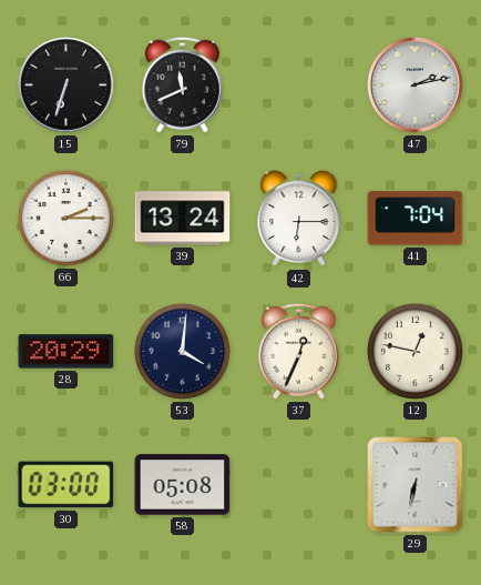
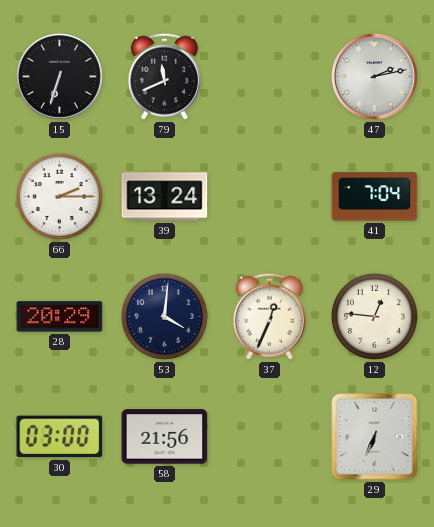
42: 6:15 -> none
12: 12:47 -> 12:46
58: 05:08 -> 21:56
29: 6:32 -> 6:34
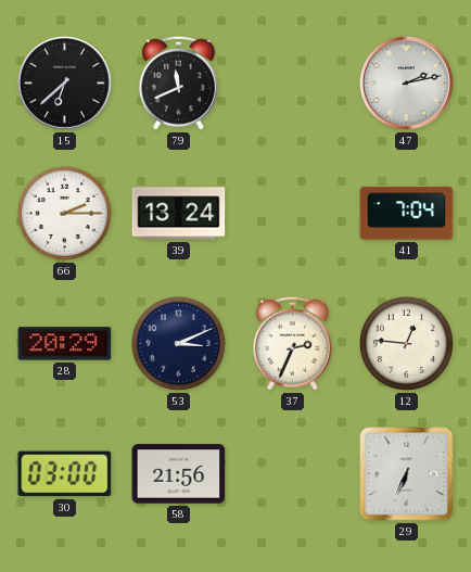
15: 6:33 -> 6:38
53: 4:01 -> 3:11
37: 12:34 -> 2:34
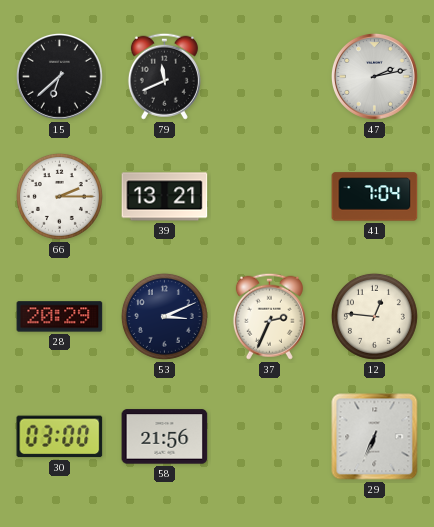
39: 13:24 -> 13:21
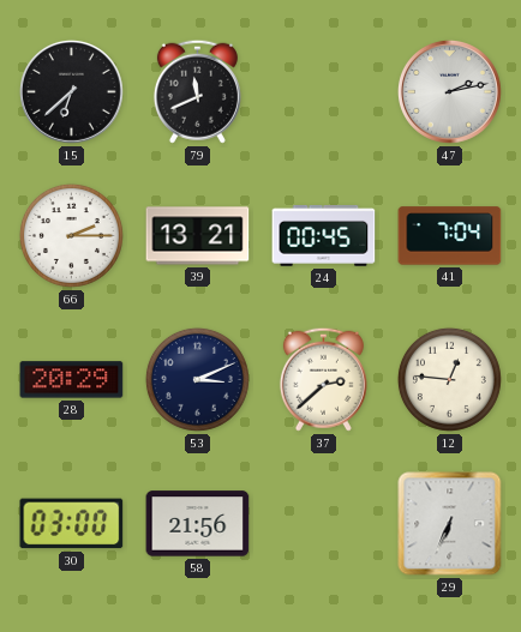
24: none -> 00:45
37: 2:34 -> 2:38
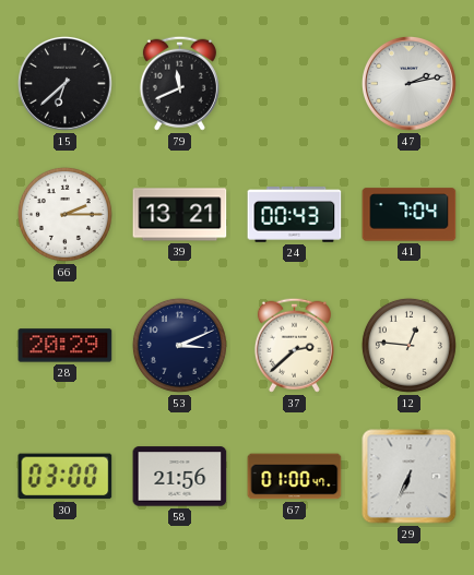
24: 00:45 -> 00:43
67: none -> 01:00
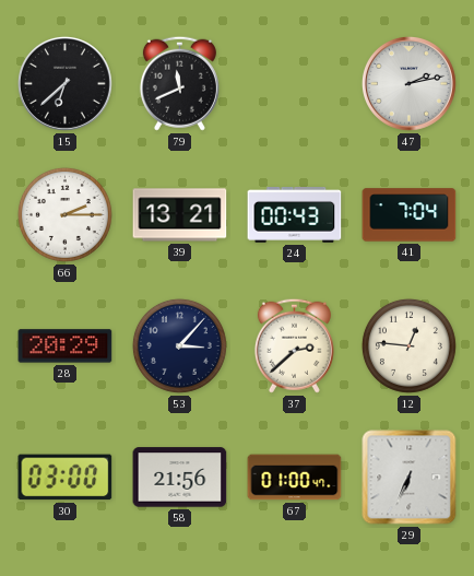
53: 3:11 -> 3:07
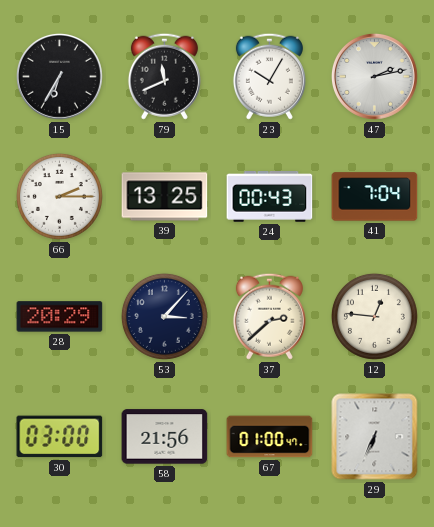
15: 6:38 -> 6:35
23: none -> 10:05
39: 13:21 -> 13:25
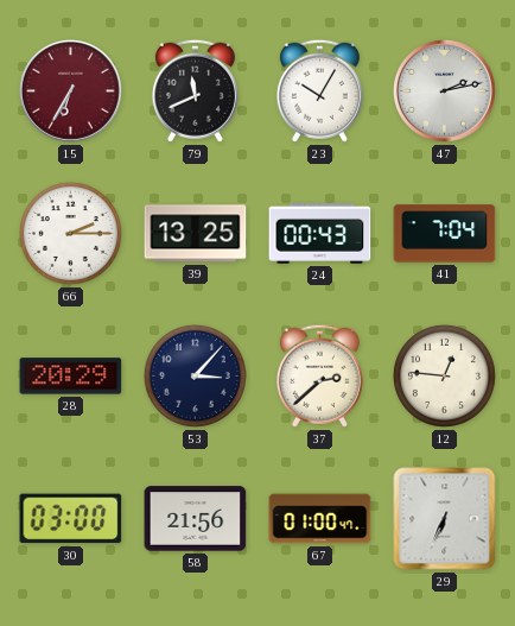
15 dial: black -> burgundy
